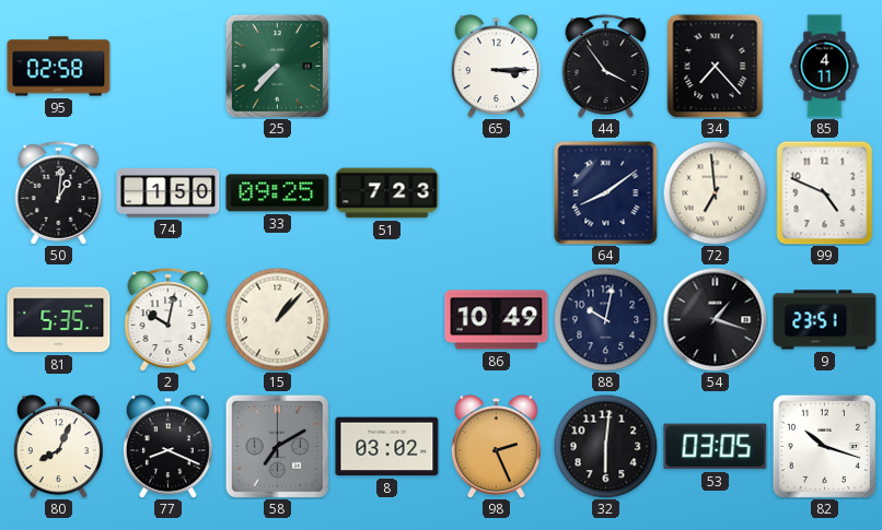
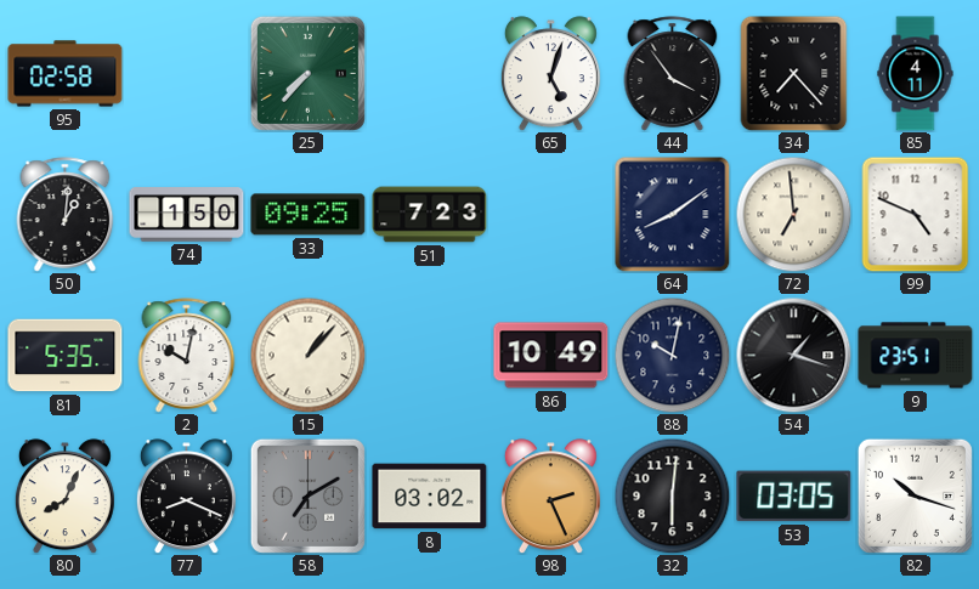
65: 3:15 -> 5:03
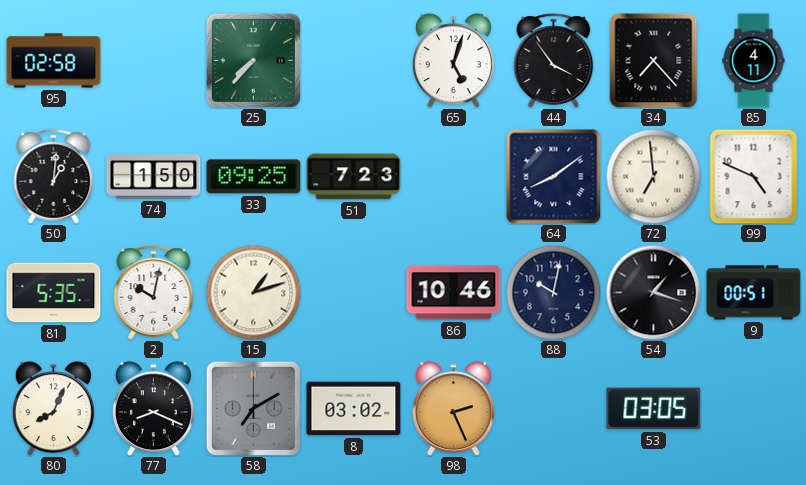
15: 1:07 -> 1:12
86: 10:49 -> 10:46
9: 23:51 -> 00:51
32: 6:01 -> none
82: 10:18 -> none
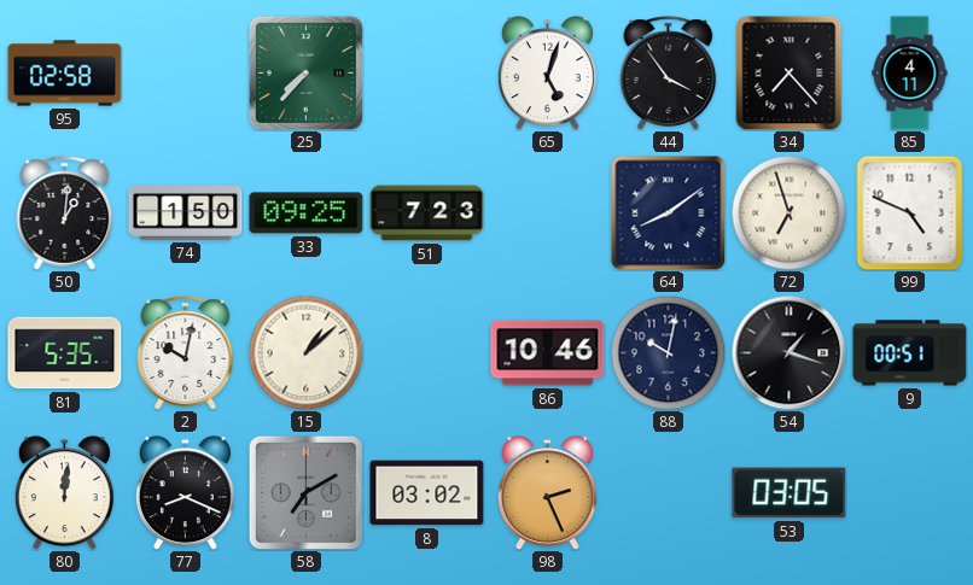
72: 6:59 -> 6:57
15: 1:12 -> 1:08
80: 8:04 -> 12:01
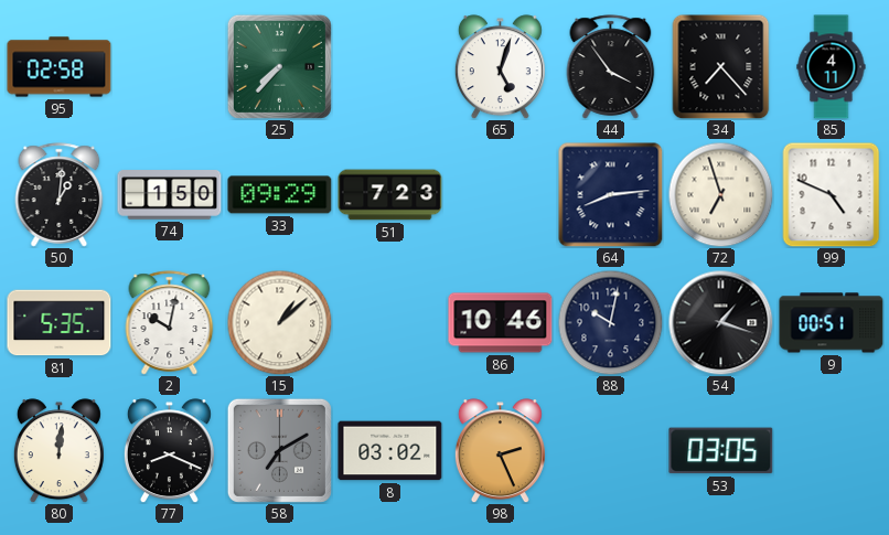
33: 09:25 -> 09:29
64: 8:09 -> 8:14
